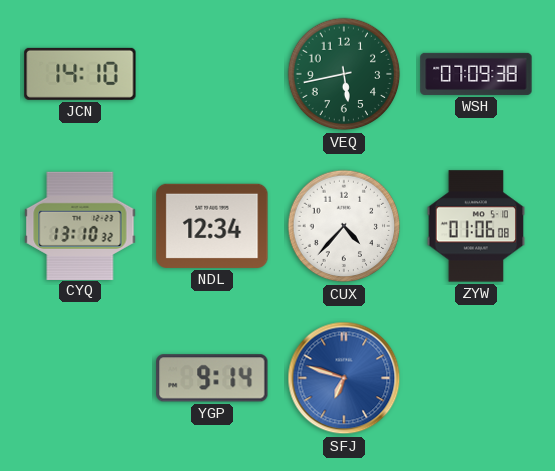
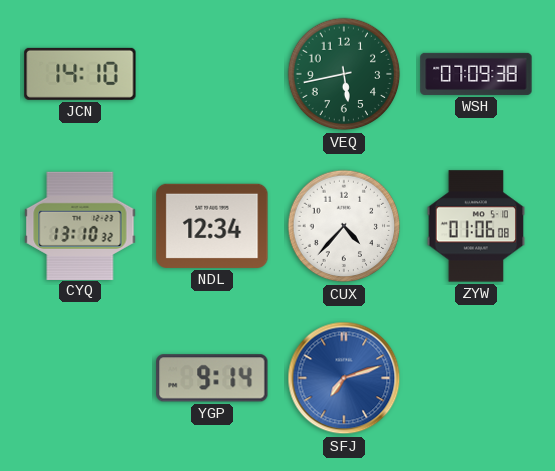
SFJ: 6:48 -> 7:12
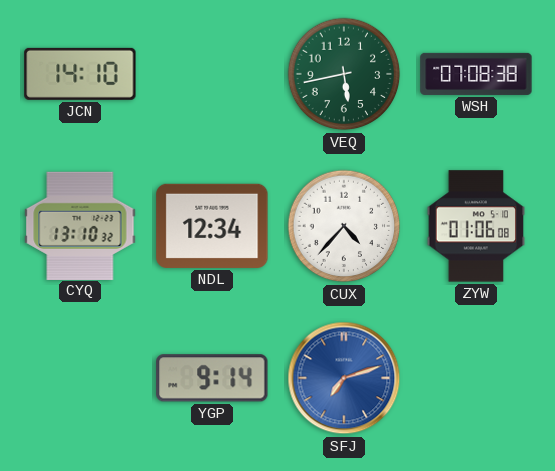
WSH: 07:09 -> 07:08
